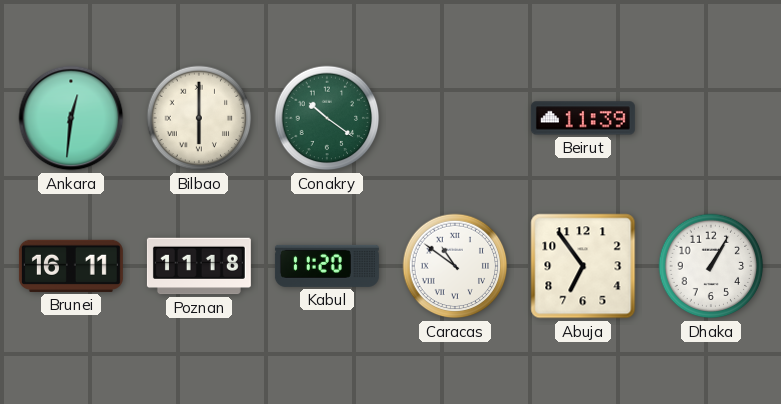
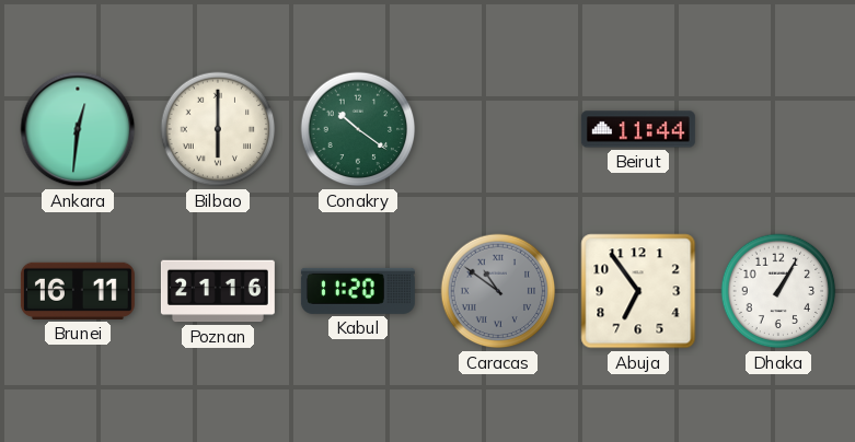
Beirut: 11:39 -> 11:44
Poznan: 11:18 -> 21:16
Caracas dial: white -> grey
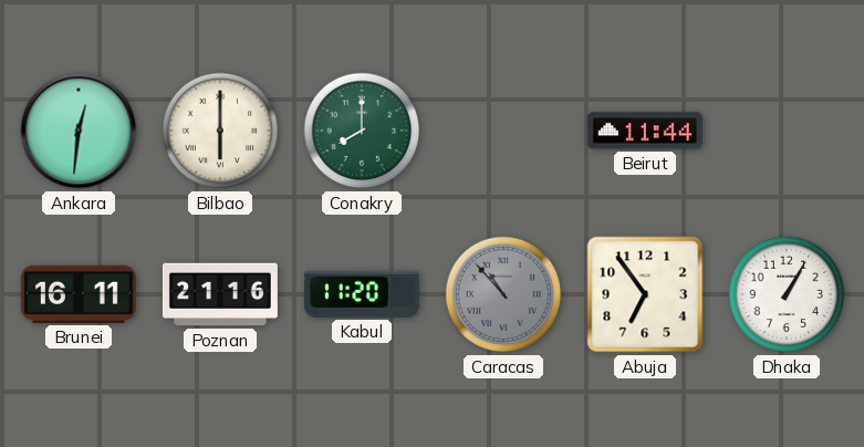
Conakry: 10:21 -> 8:00
Caracas: 10:51 -> 10:53
